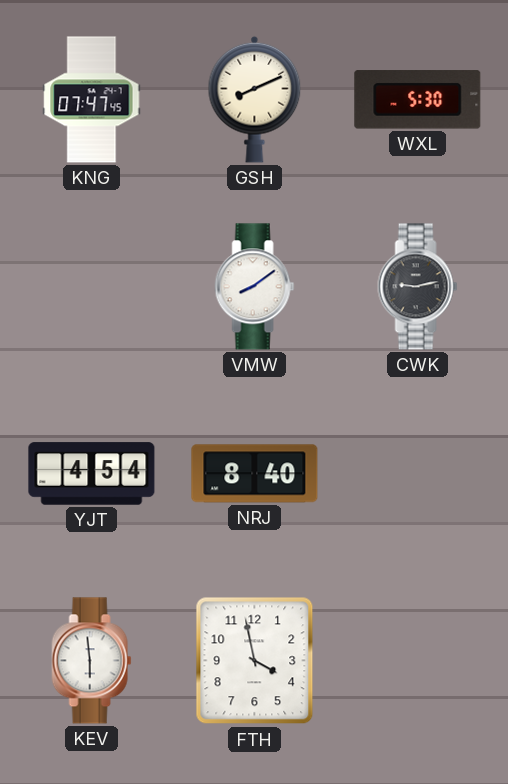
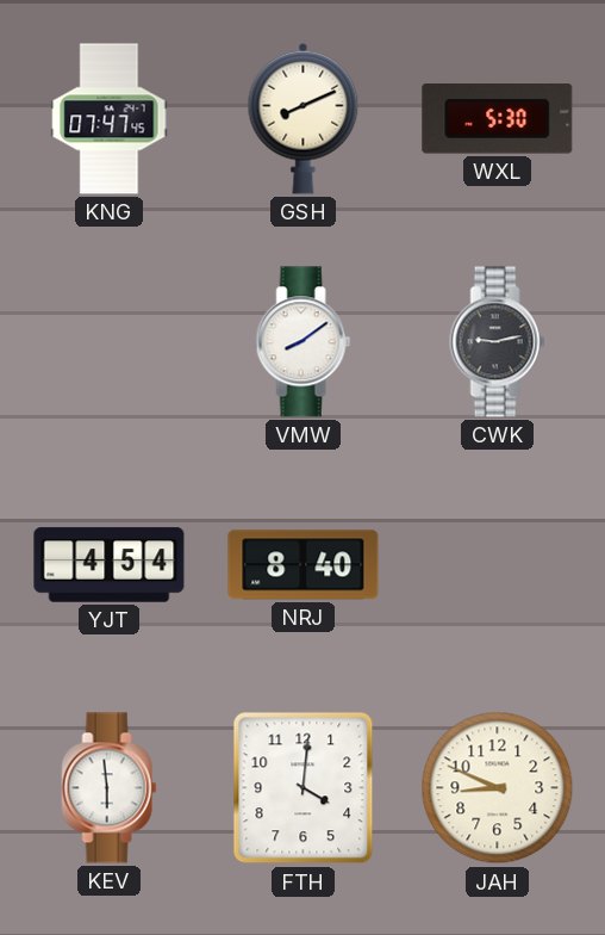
FTH: 3:58 -> 4:01
JAH: none -> 8:49
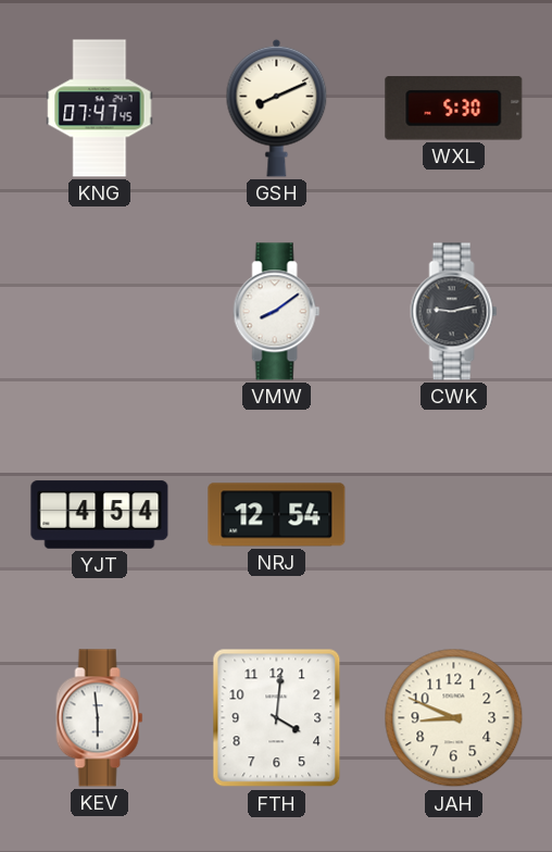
NRJ: 8:40 -> 12:54
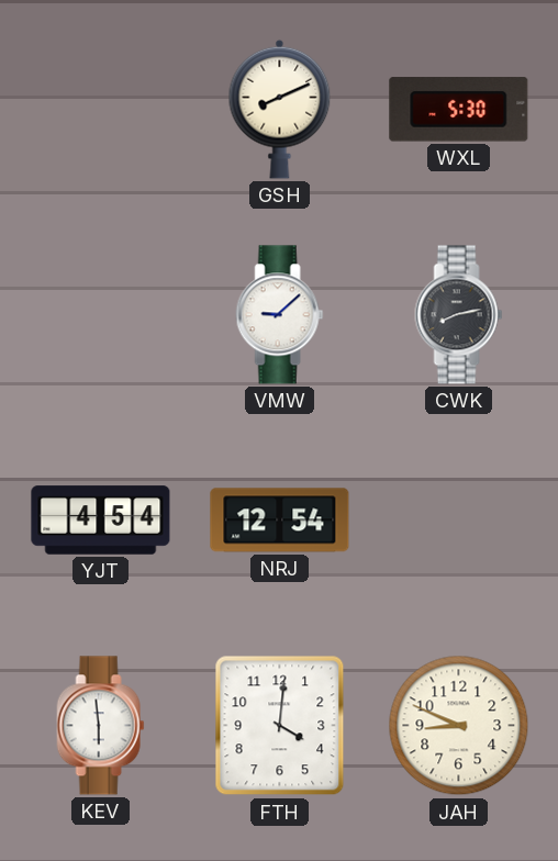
KNG: 07:47 -> none
VMW: 8:09 -> 9:08
CWK: 9:13 -> 8:13
